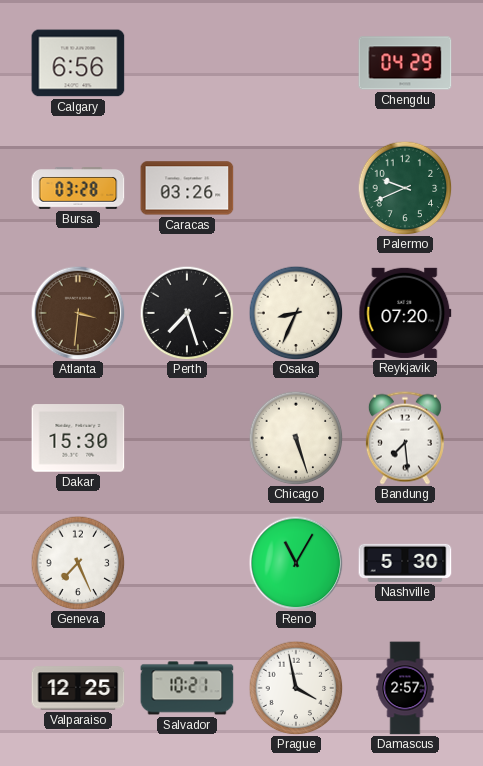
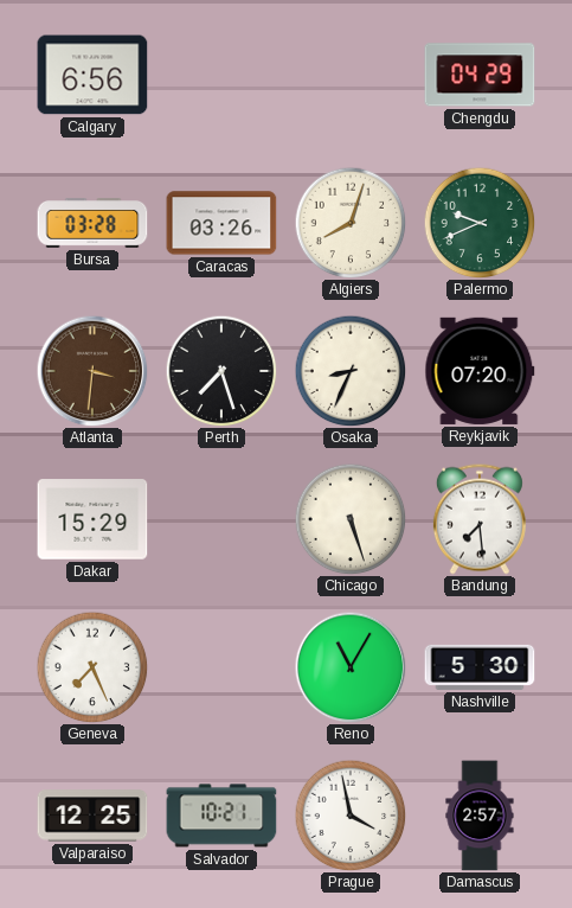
Algiers: none -> 8:03
Dakar: 15:30 -> 15:29
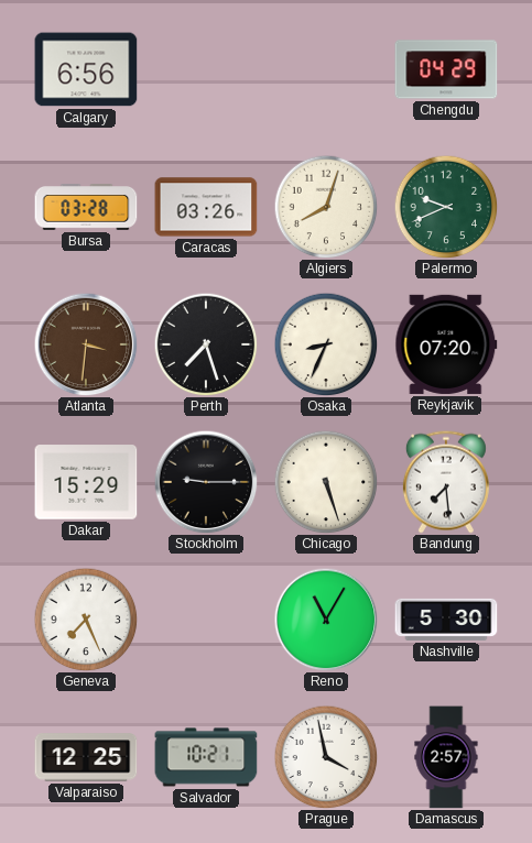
Stockholm: none -> 9:15
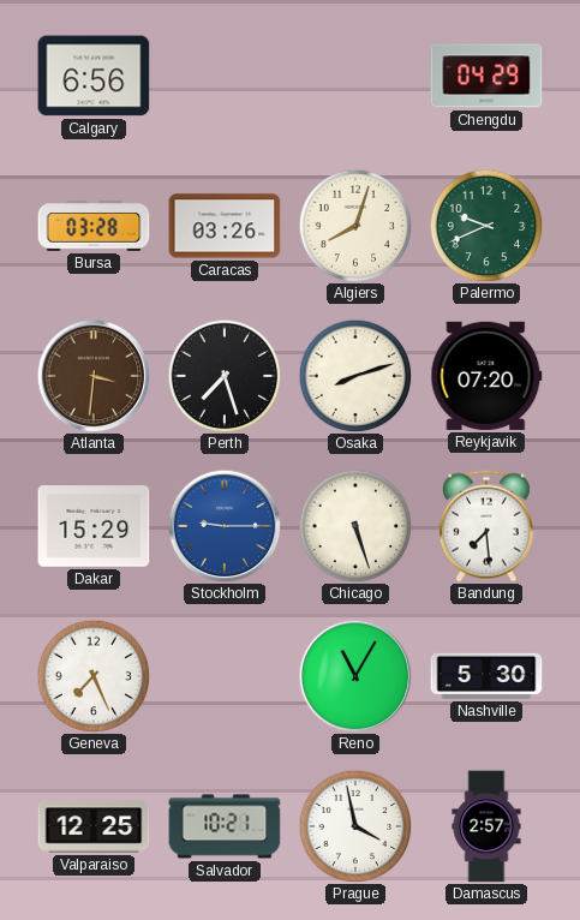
Osaka: 8:34 -> 8:12
Stockholm dial: black -> blue
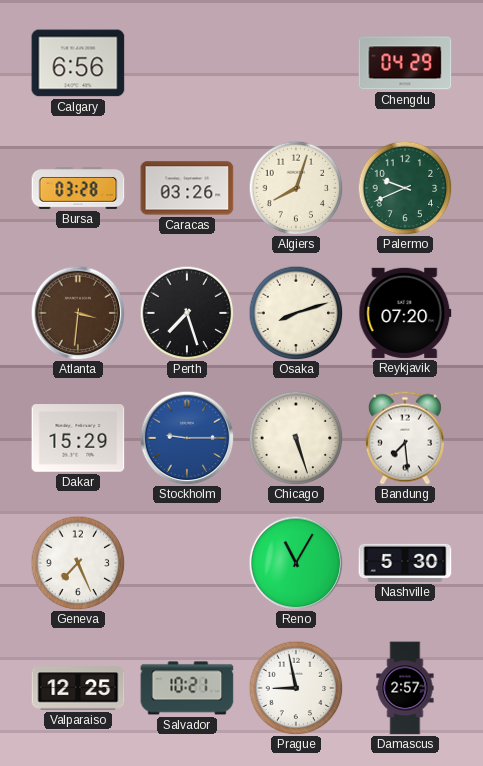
Prague: 3:58 -> 8:58
